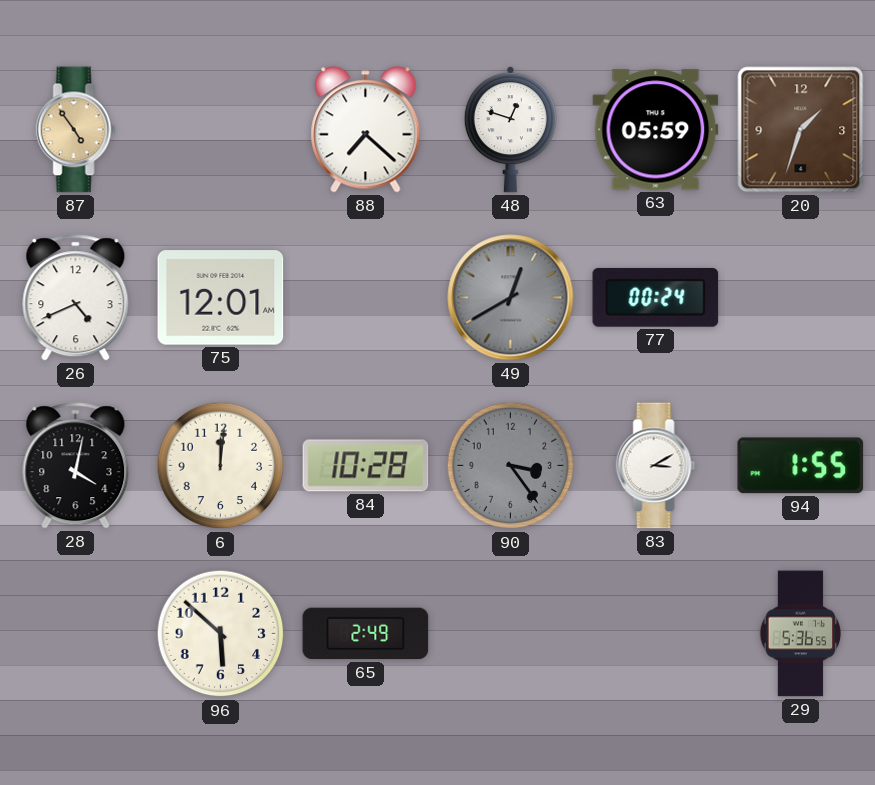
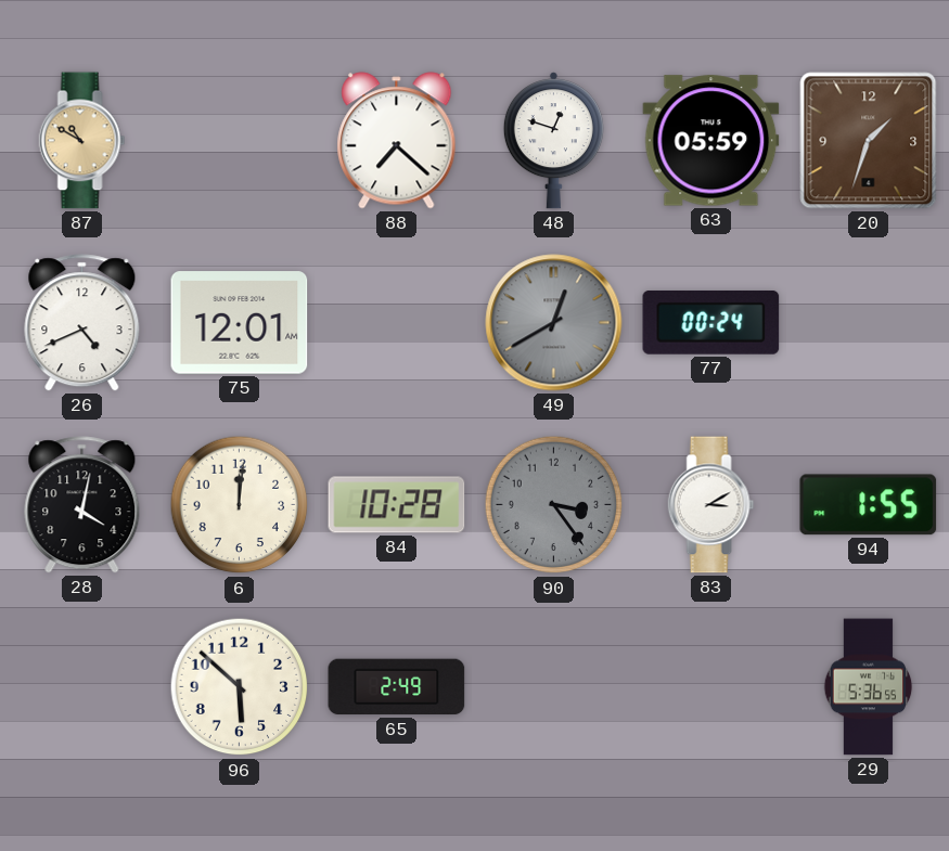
87: 4:54 -> 10:50
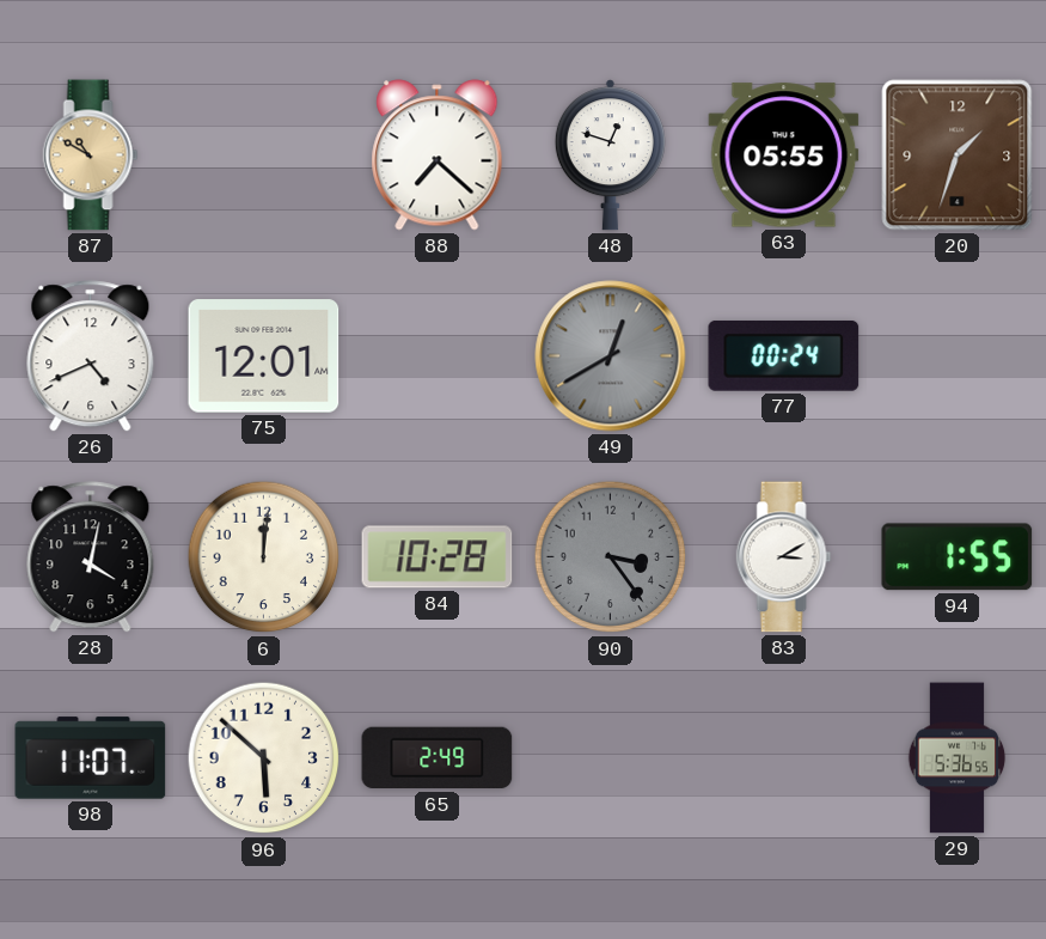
63: 05:59 -> 05:55
98: none -> 11:07
